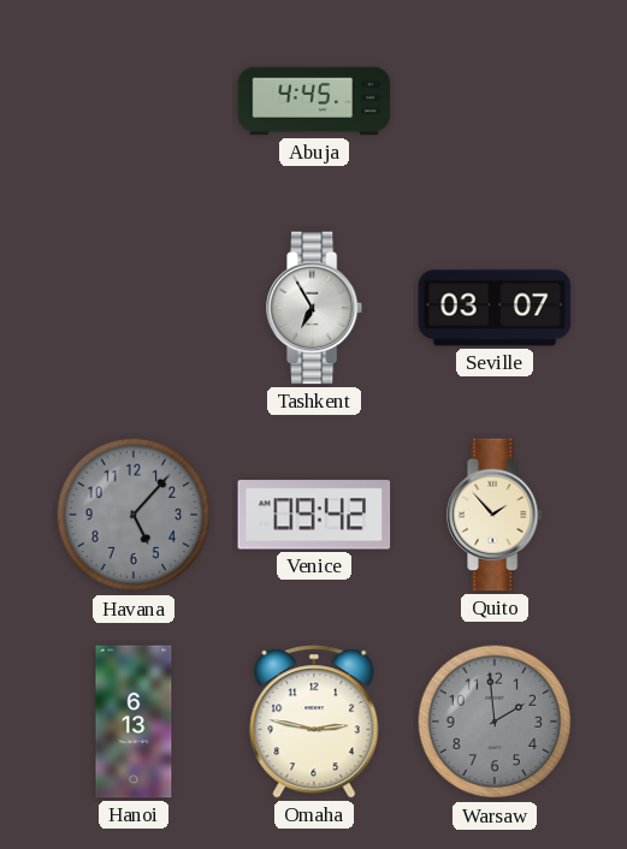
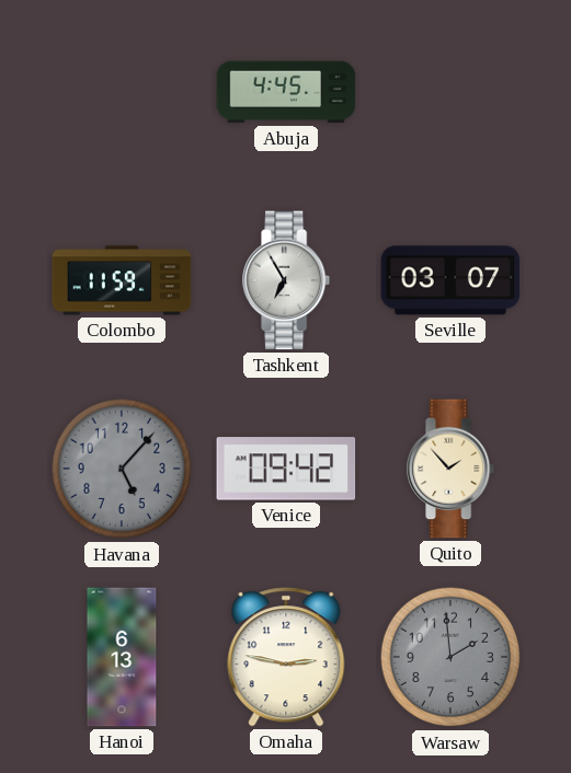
Colombo: none -> 11:59
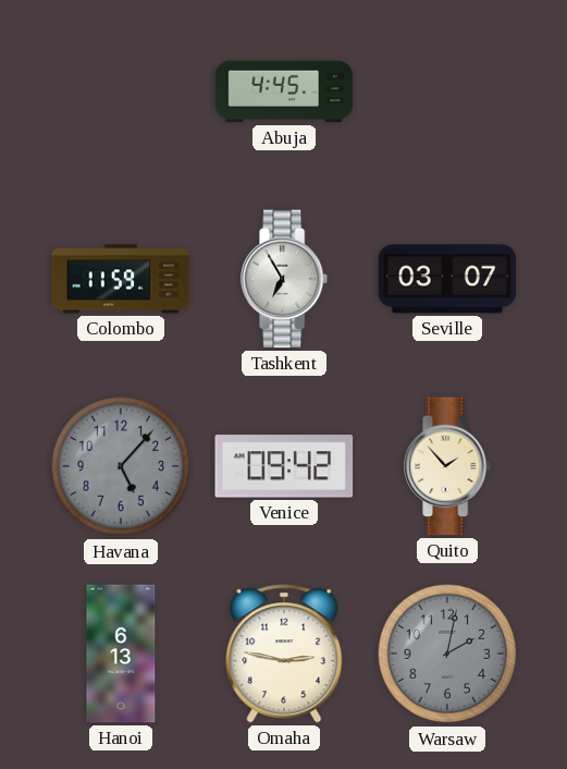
Warsaw: 1:59 -> 2:02
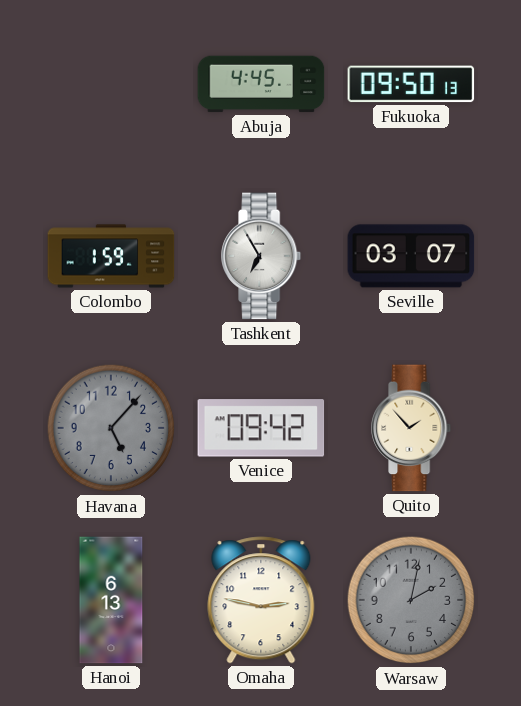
Fukuoka: none -> 09:50
Colombo: 11:59 -> 1:59
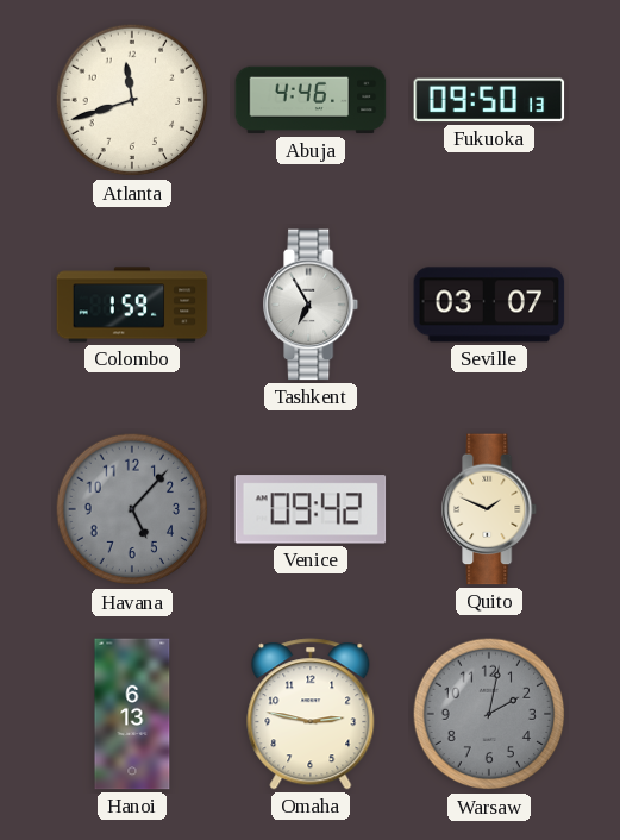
Atlanta: none -> 11:42
Abuja: 4:45 -> 4:46
Quito: 1:53 -> 1:49
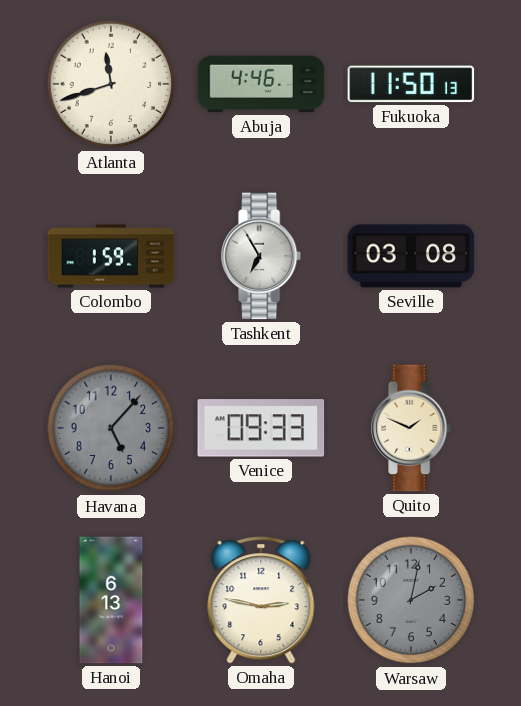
Fukuoka: 09:50 -> 11:50
Seville: 03:07 -> 03:08
Venice: 09:42 -> 09:33
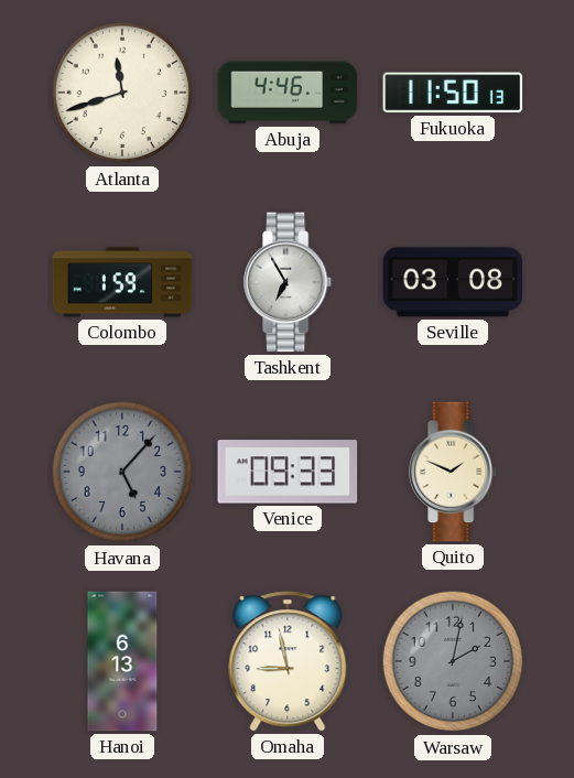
Omaha: 2:47 -> 8:58
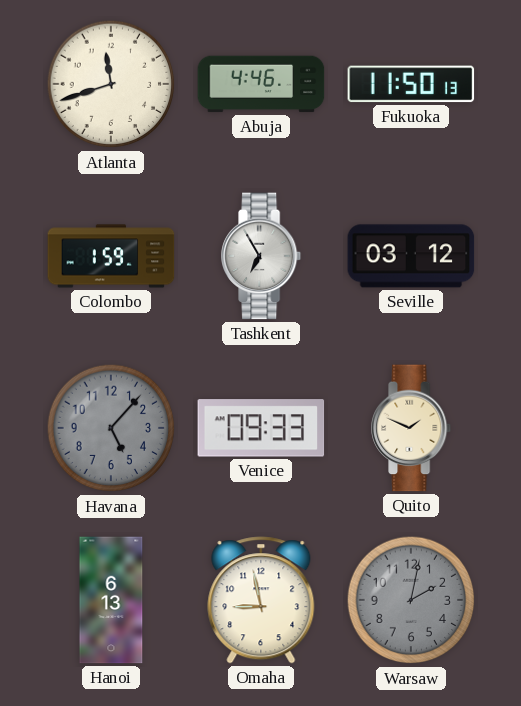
Seville: 03:08 -> 03:12
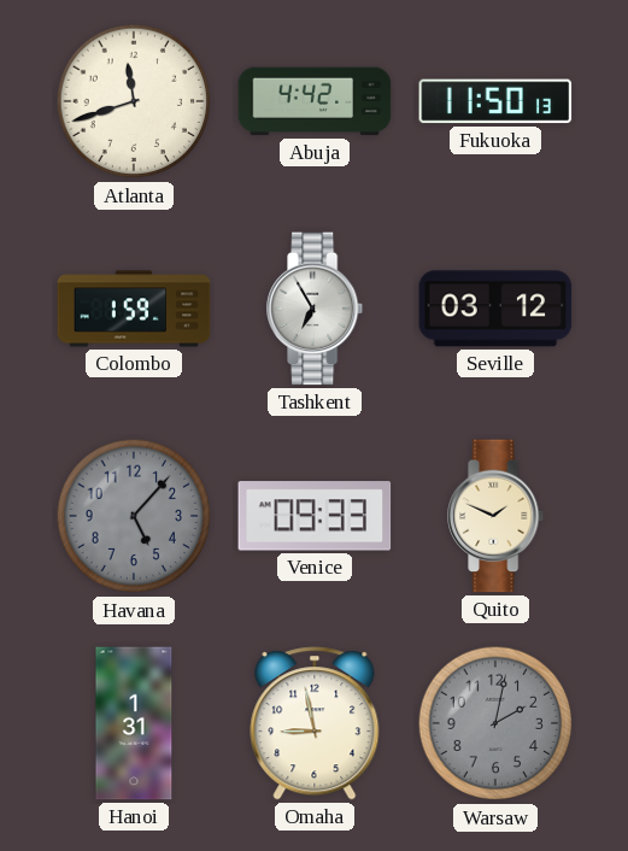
Abuja: 4:46 -> 4:42
Hanoi: 6:13 -> 1:31
